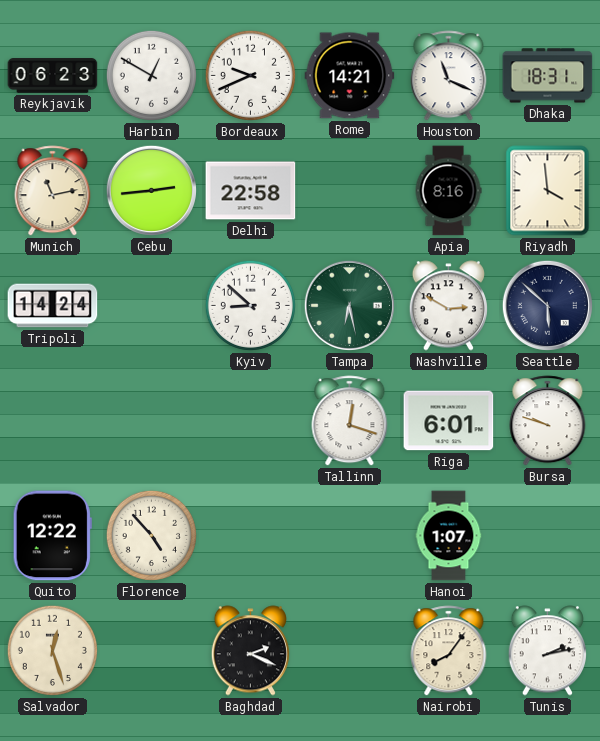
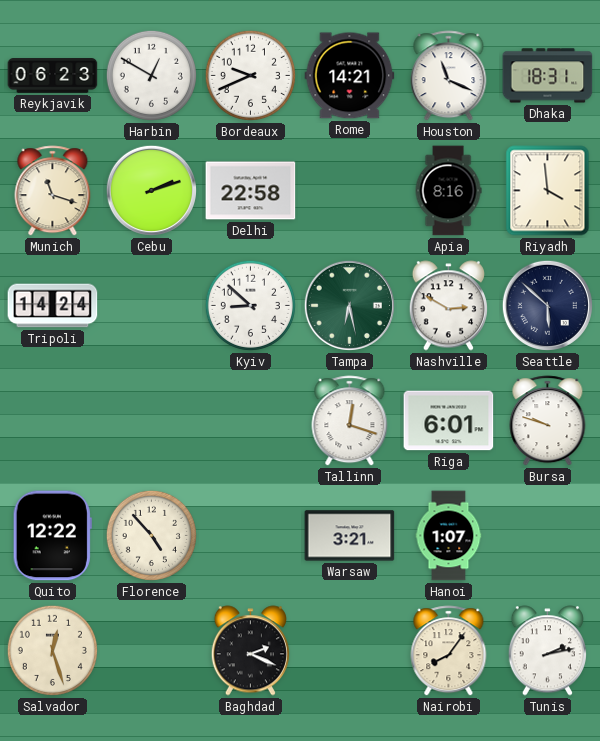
Munich: 11:13 -> 11:18
Cebu: 2:44 -> 2:12
Warsaw: none -> 3:21
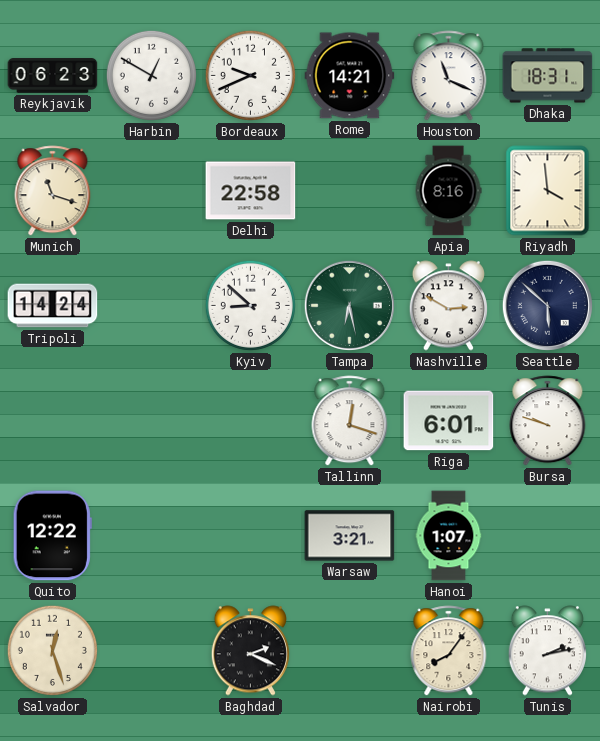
Cebu: 2:12 -> none
Florence: 4:53 -> none
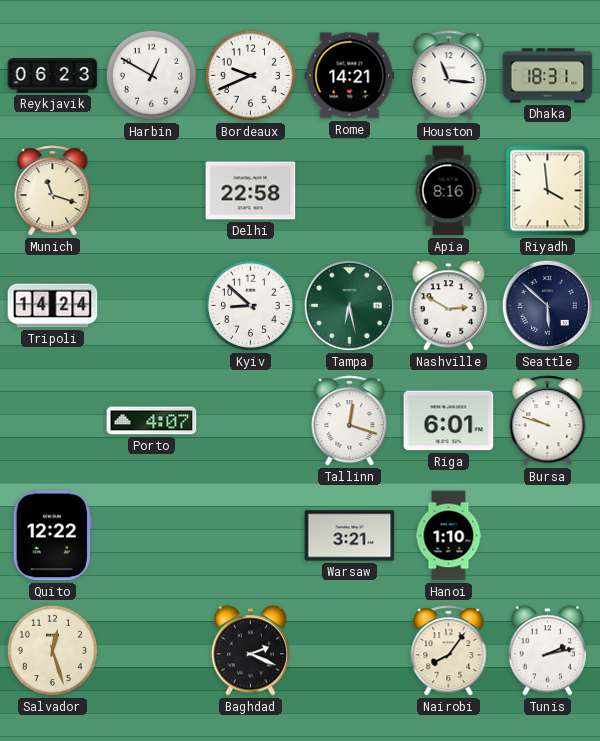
Houston: 11:19 -> 11:16
Porto: none -> 4:07
Hanoi: 1:07 -> 1:10
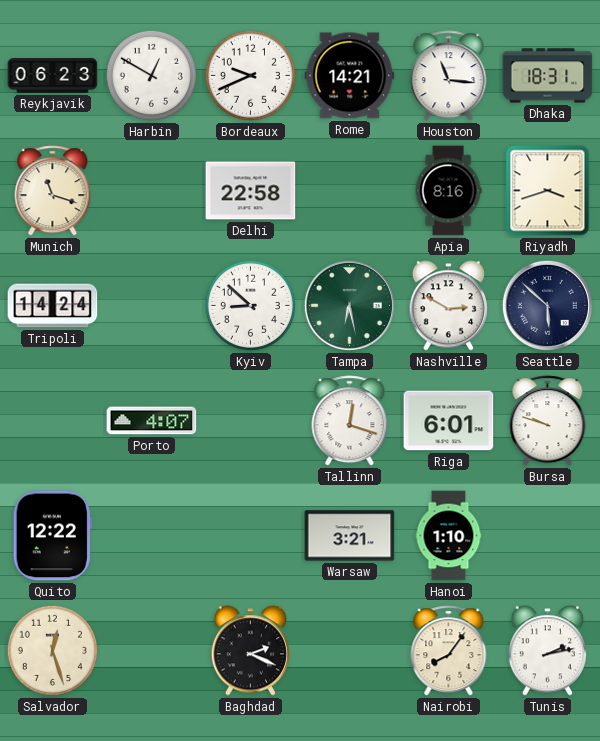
Riyadh: 3:59 -> 3:42
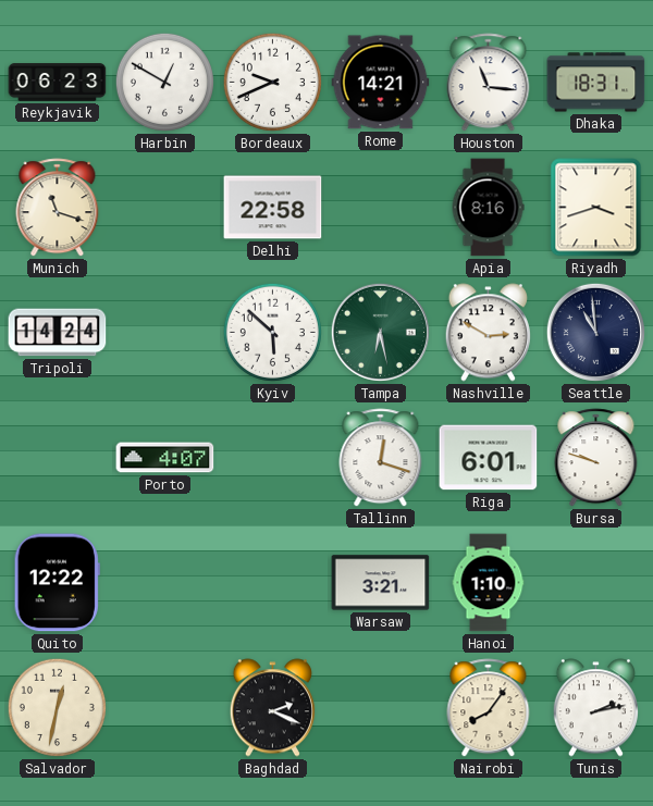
Kyiv: 8:52 -> 5:52
Seattle: 5:52 -> 10:59
Salvador: 12:27 -> 12:32
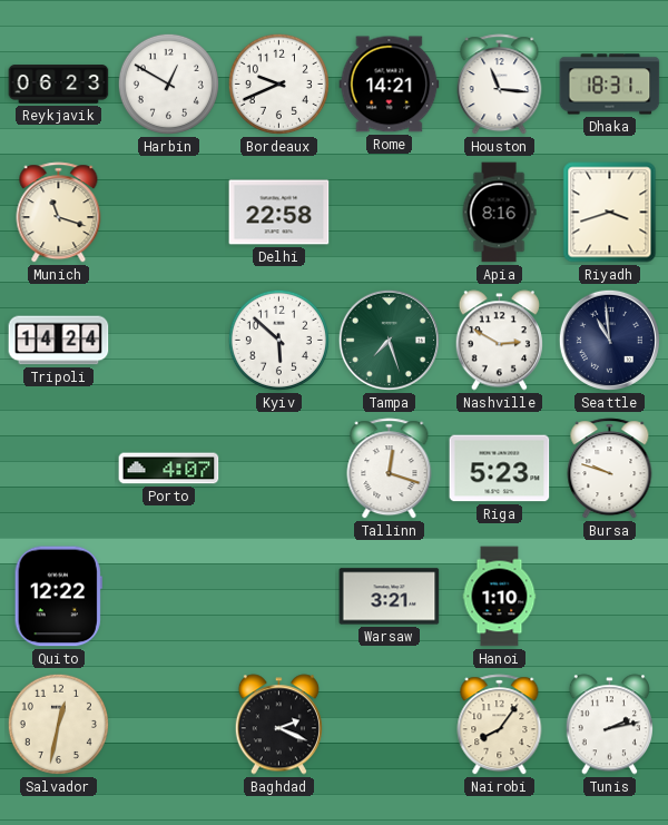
Tampa: 6:28 -> 7:27
Riga: 6:01 -> 5:23
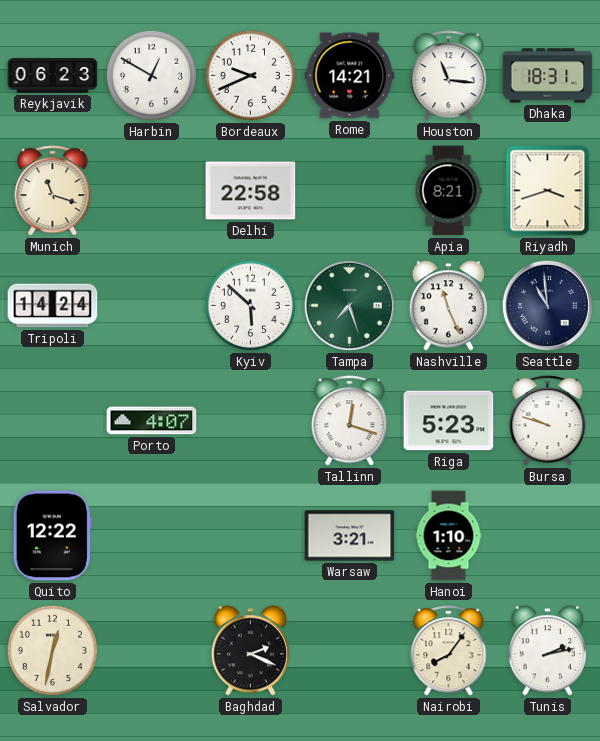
Apia: 8:16 -> 8:21
Nashville: 2:50 -> 11:26
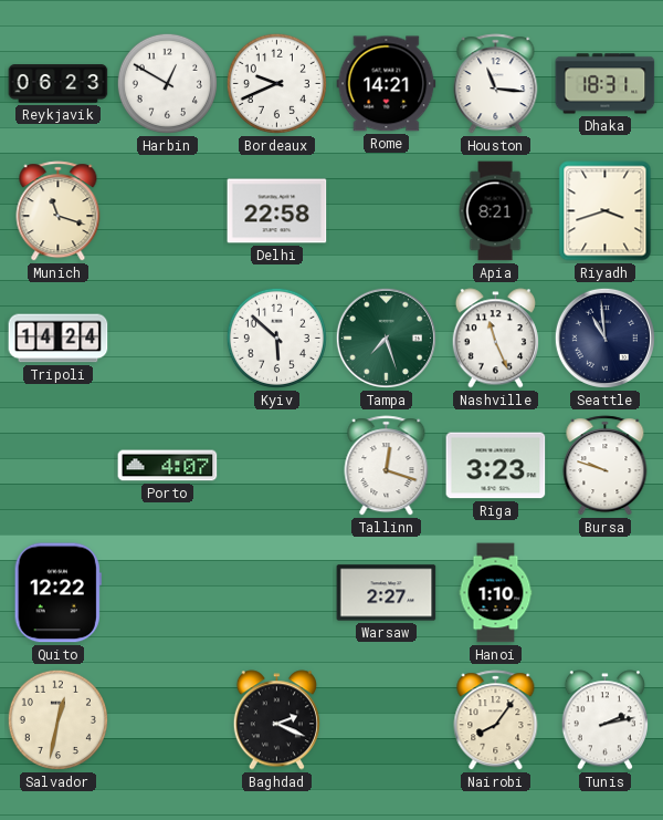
Riga: 5:23 -> 3:23
Warsaw: 3:21 -> 2:27
